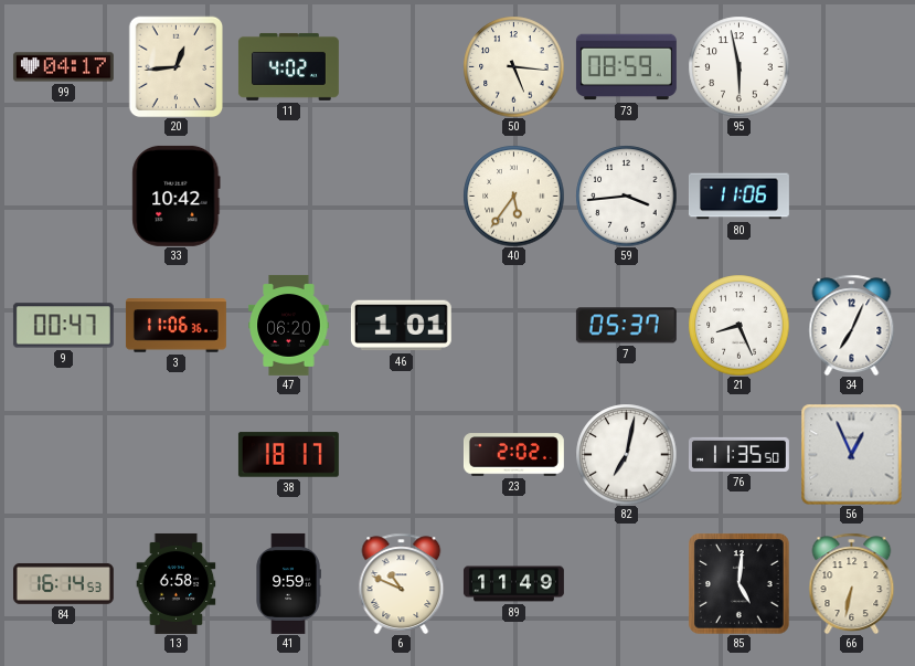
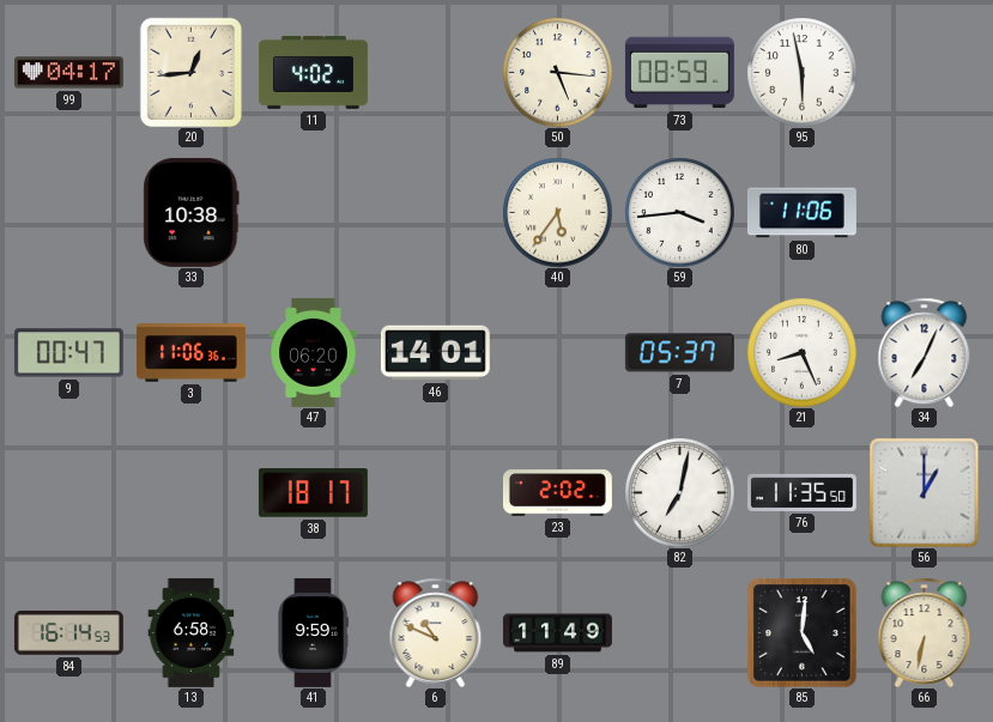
33: 10:42 -> 10:38
46: 1:01 -> 14:01
56: 12:56 -> 1:00
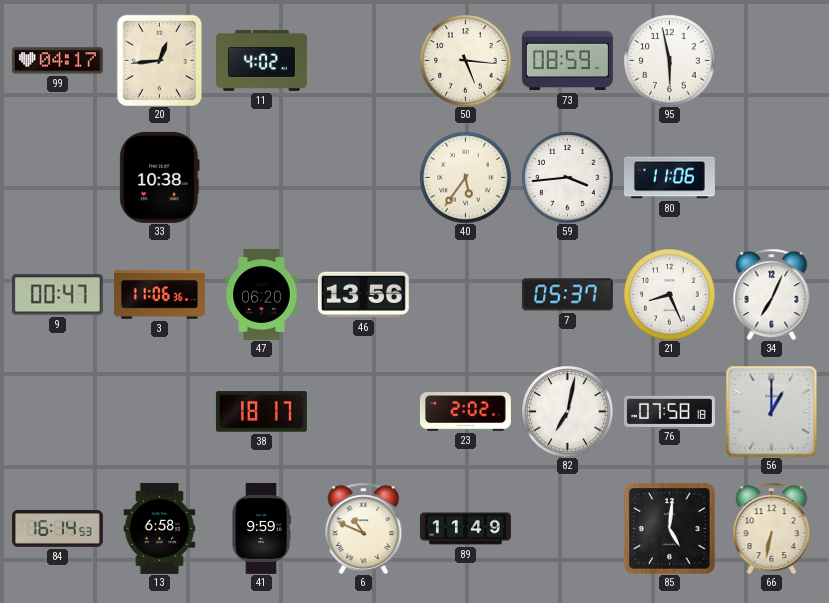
46: 14:01 -> 13:56
76: 11:35 -> 07:58
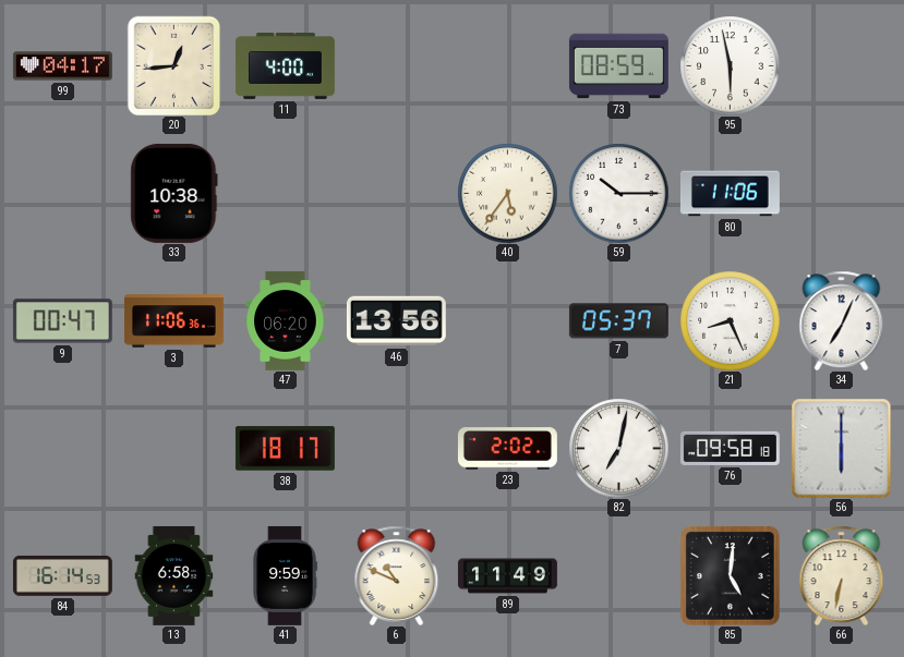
11: 4:02 -> 4:00
50: 5:16 -> none
59: 3:44 -> 10:15
76: 07:58 -> 09:58
56: 1:00 -> 6:00
